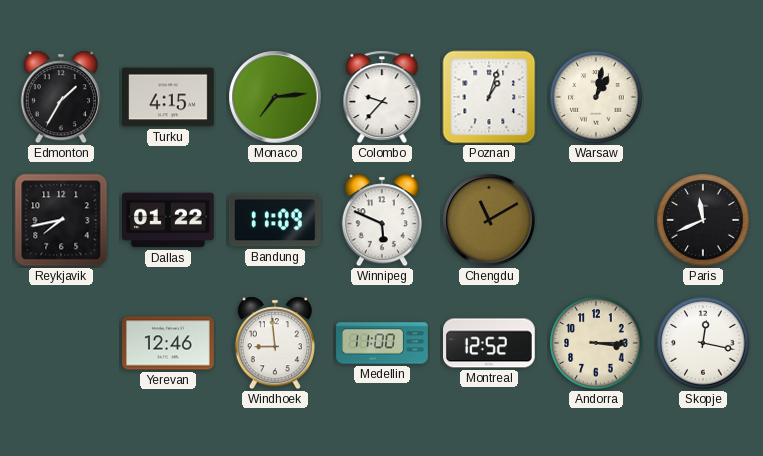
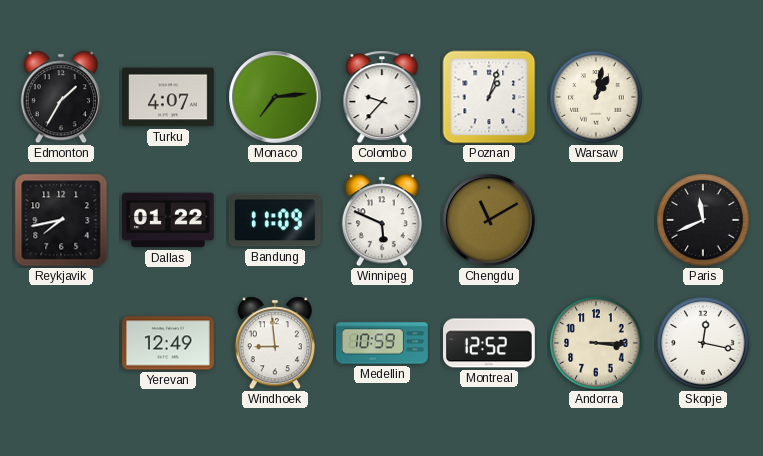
Turku: 4:15 -> 4:07
Yerevan: 12:46 -> 12:49
Medellin: 11:00 -> 10:59
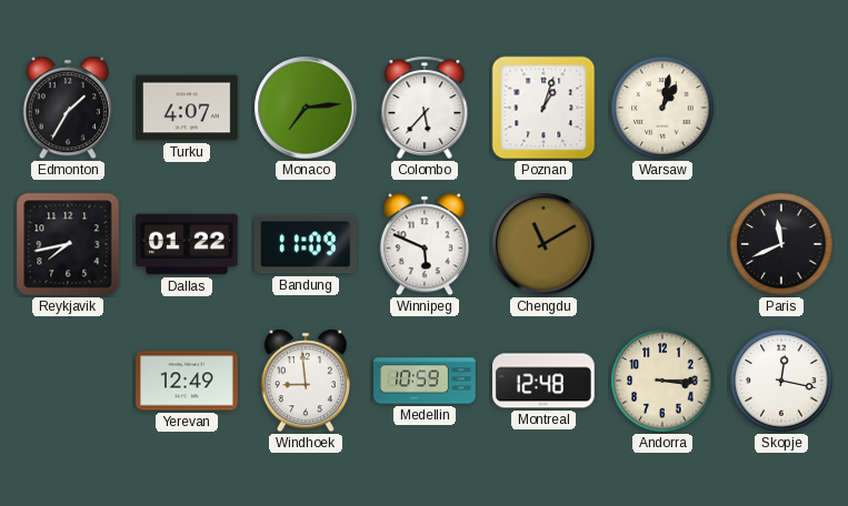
Colombo: 9:37 -> 5:37
Montreal: 12:52 -> 12:48
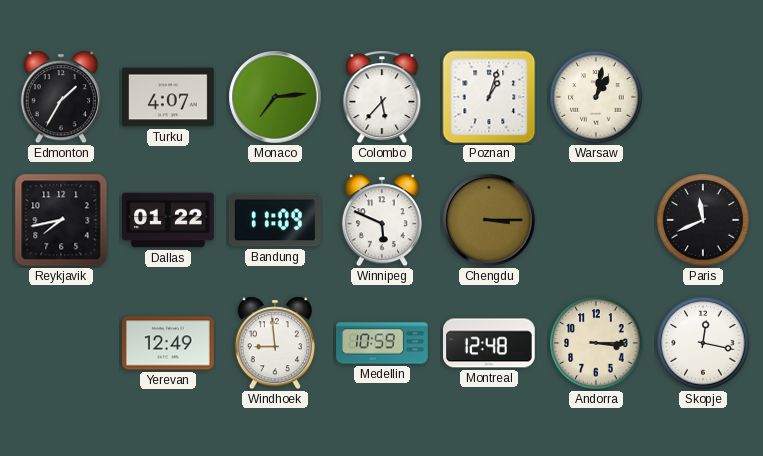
Chengdu: 11:10 -> 3:15
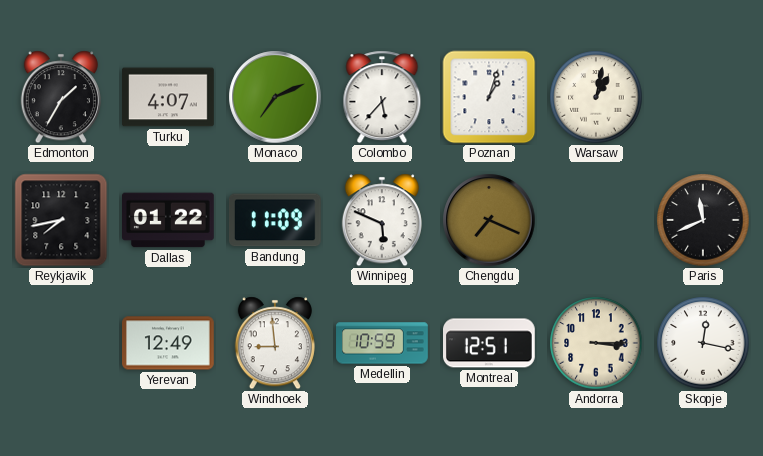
Monaco: 7:14 -> 7:11
Chengdu: 3:15 -> 7:19
Montreal: 12:48 -> 12:51
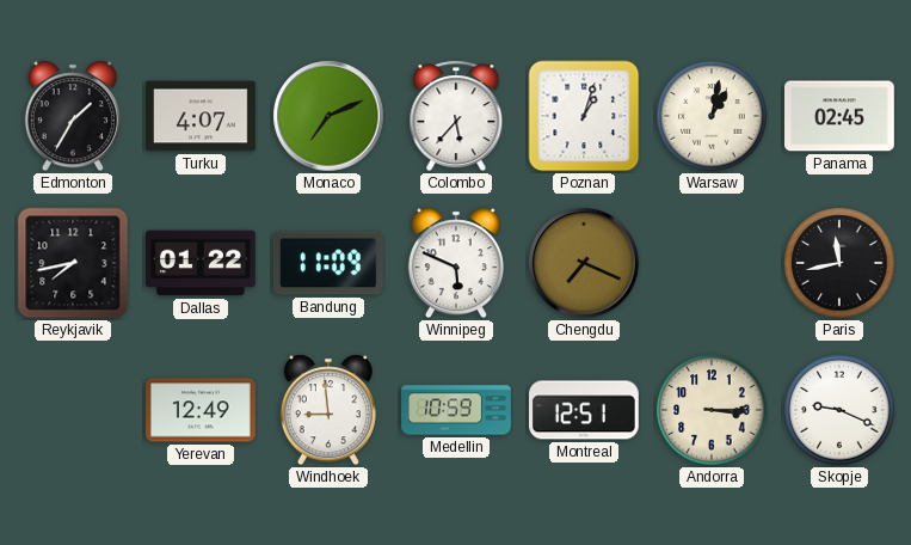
Panama: none -> 02:45
Paris: 11:41 -> 11:43
Skopje: 12:17 -> 9:19
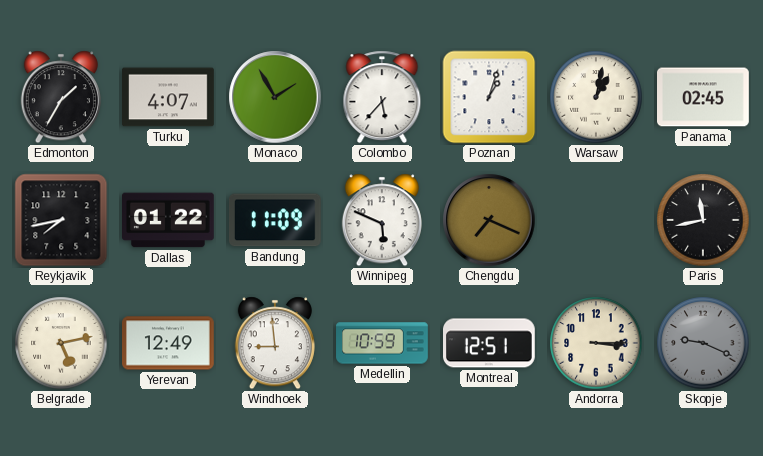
Monaco: 7:11 -> 1:55
Belgrade: none -> 5:13
Skopje dial: white -> grey
